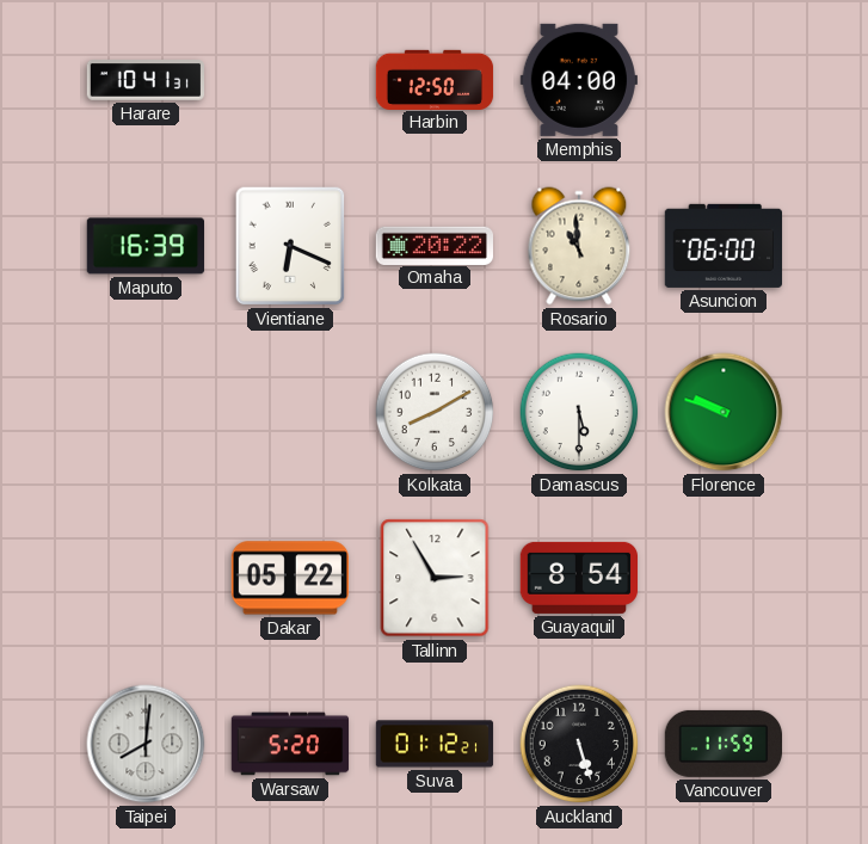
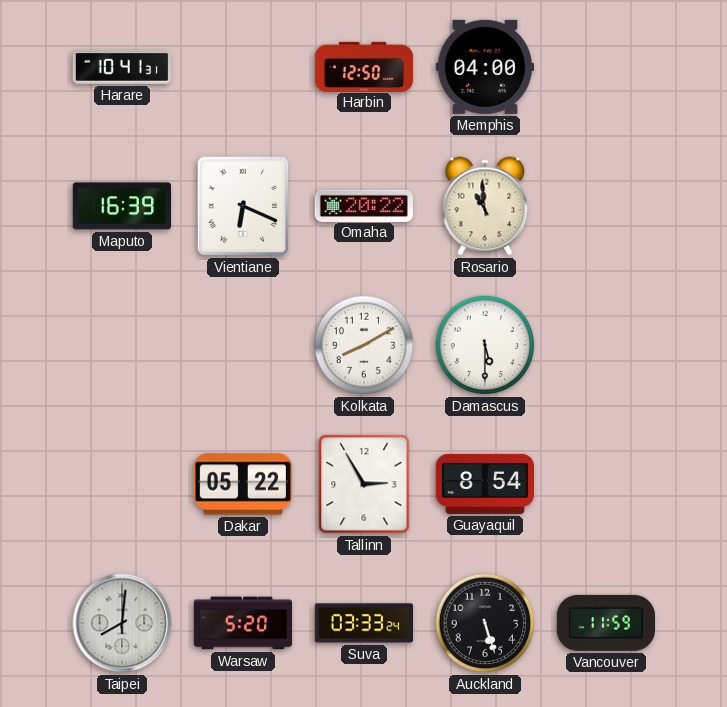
Asuncion: 06:00 -> none
Florence: 9:48 -> none
Suva: 01:12 -> 03:33
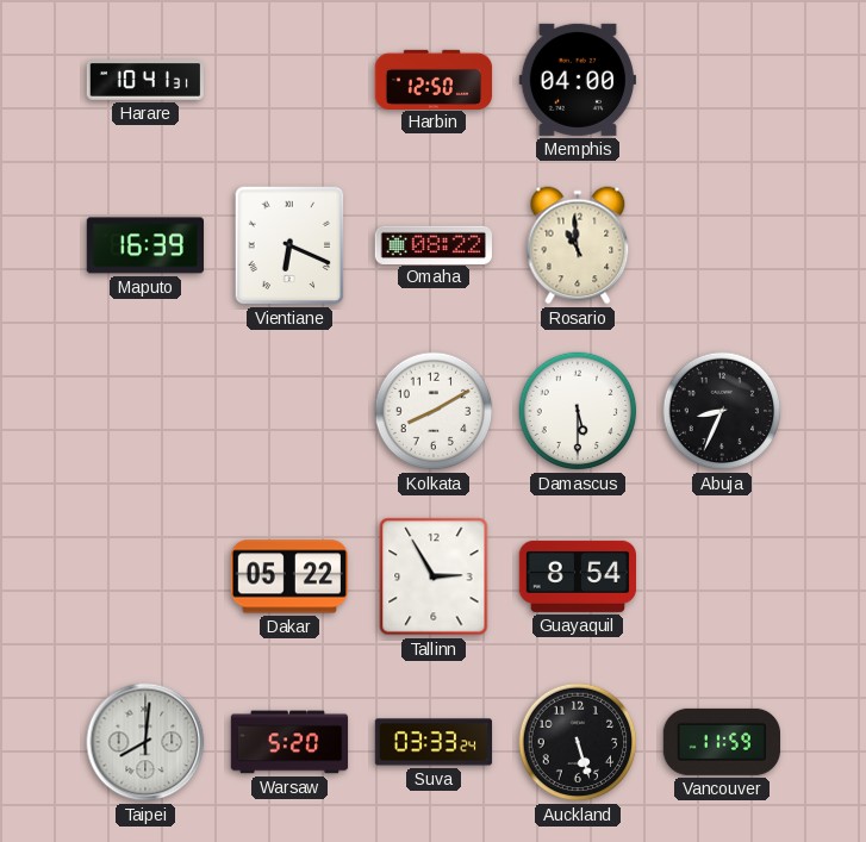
Omaha: 20:22 -> 08:22
Abuja: none -> 8:34
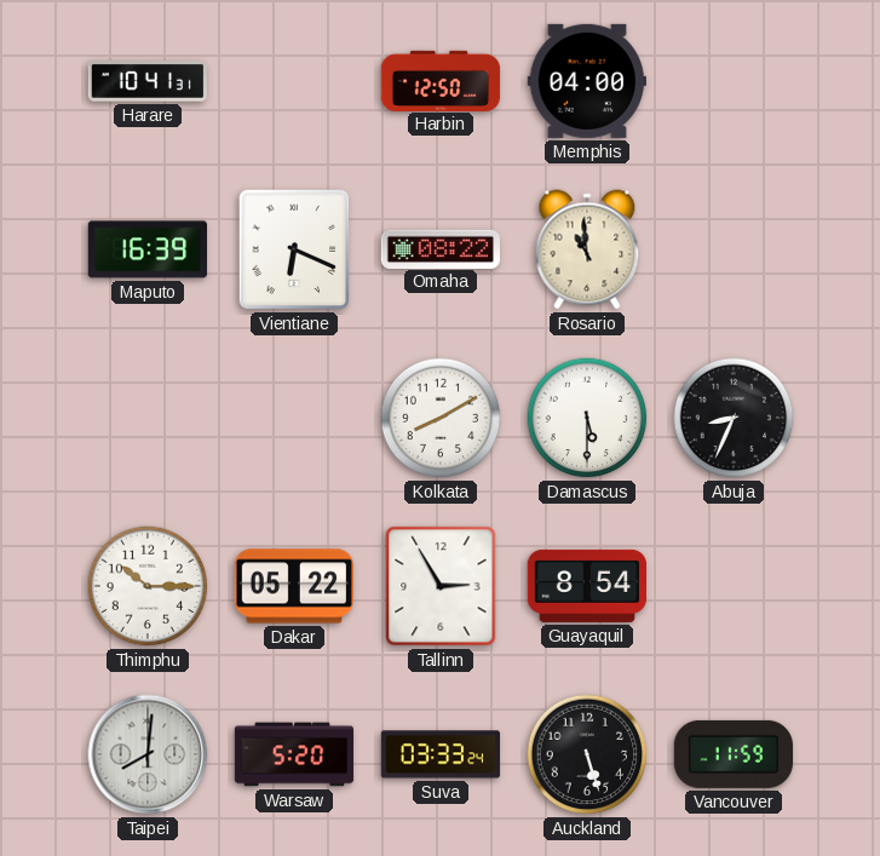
Thimphu: none -> 10:15
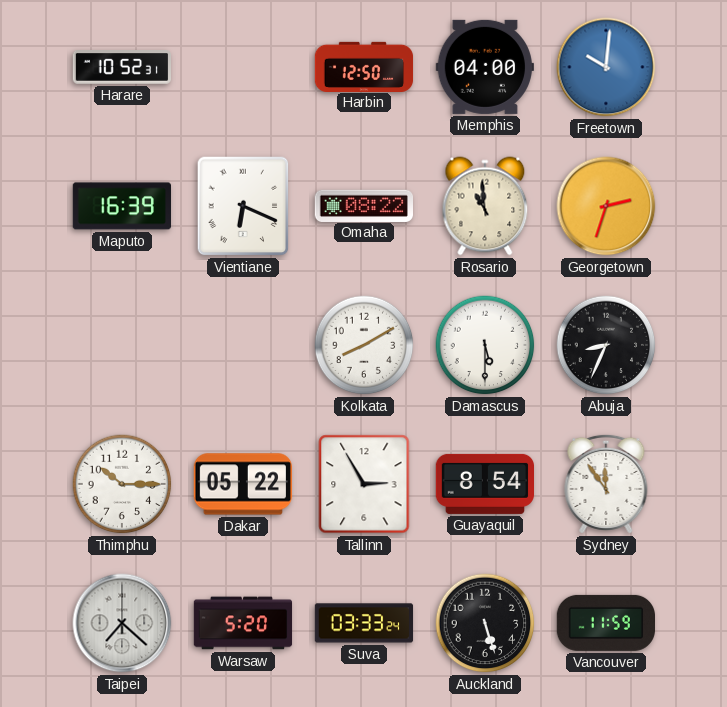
Harare: 10:41 -> 10:52
Freetown: none -> 10:01
Georgetown: none -> 2:33
Sydney: none -> 11:54
Taipei: 8:01 -> 7:22
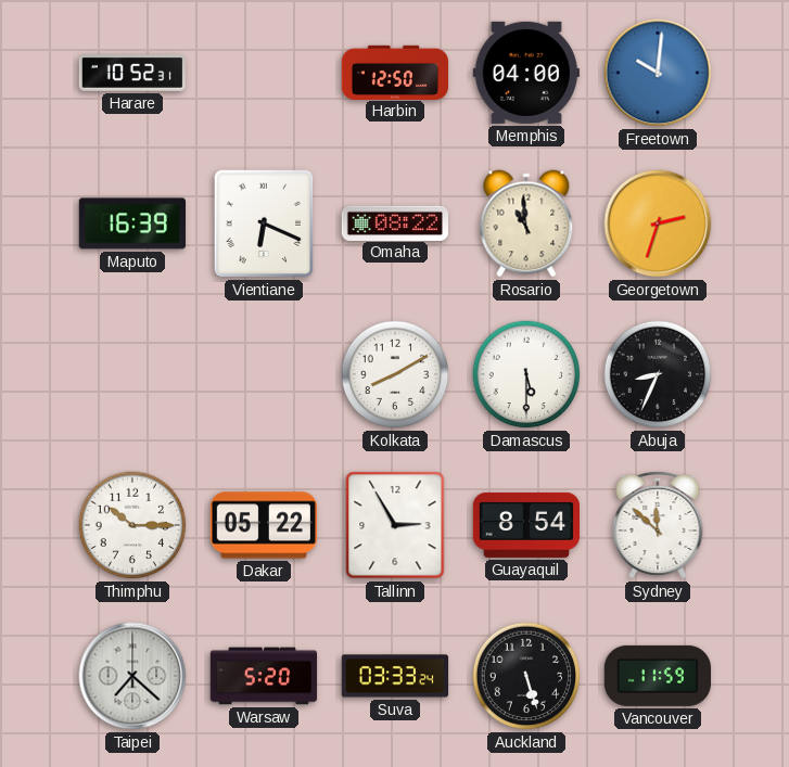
Sydney: 11:54 -> 11:52
